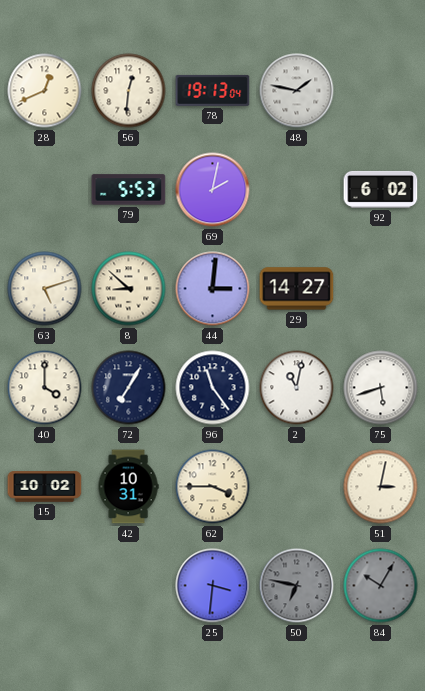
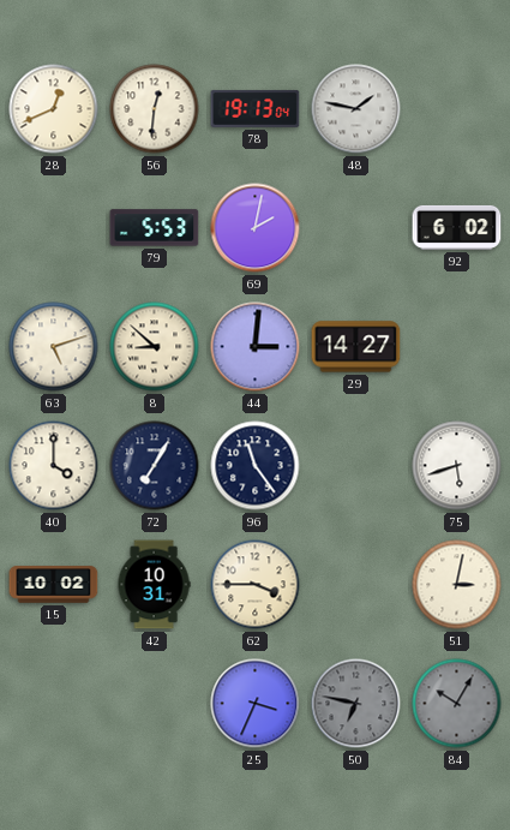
2: 11:02 -> none
25: 3:31 -> 3:34
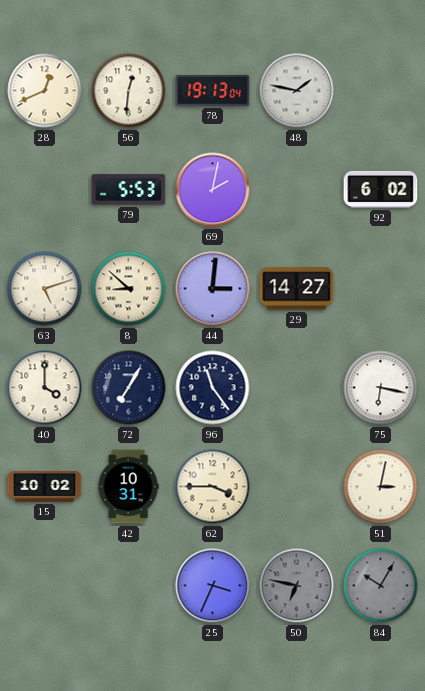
75: 5:42 -> 6:17
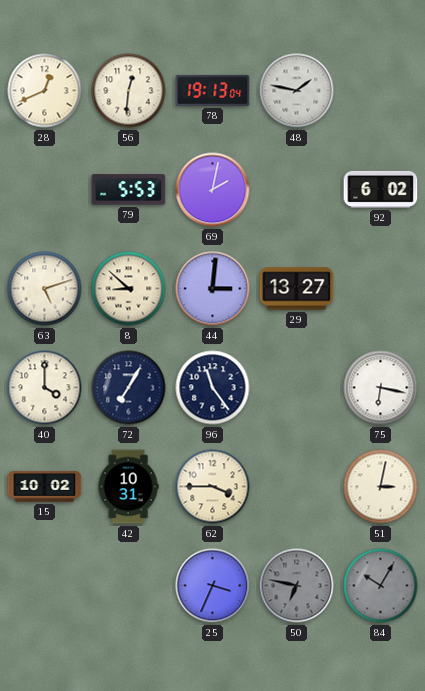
29: 14:27 -> 13:27
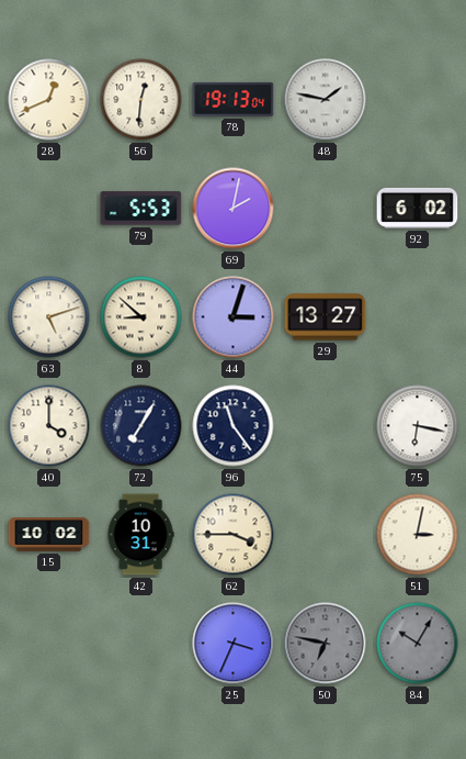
44: 3:01 -> 3:03
